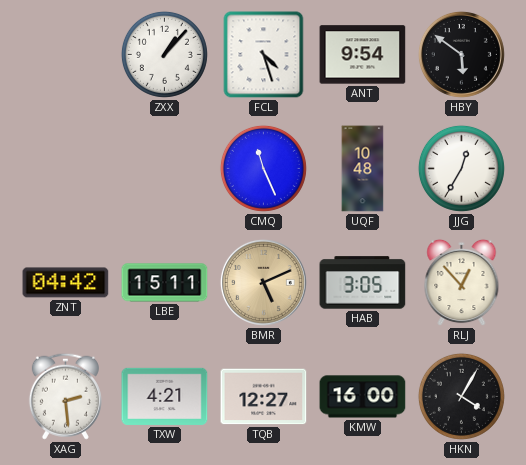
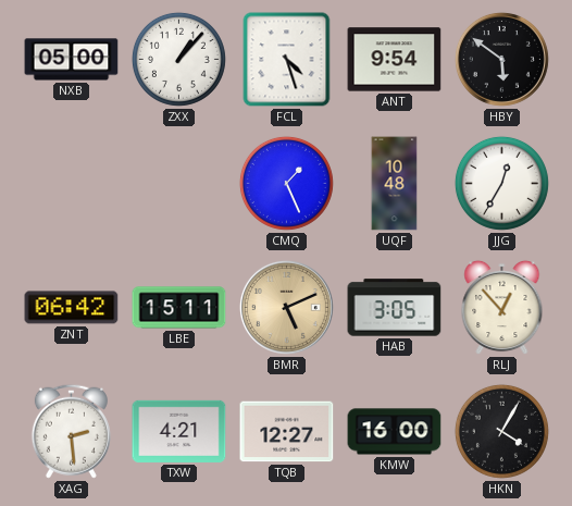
NXB: none -> 05:00
CMQ: 11:26 -> 1:26
ZNT: 04:42 -> 06:42
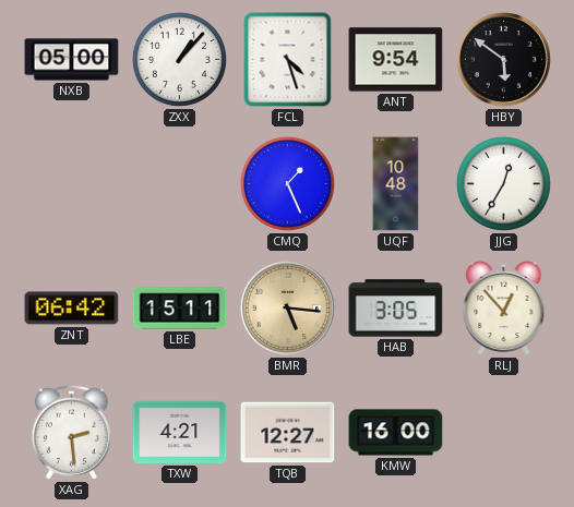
BMR: 5:11 -> 5:16
HKN: 4:05 -> none
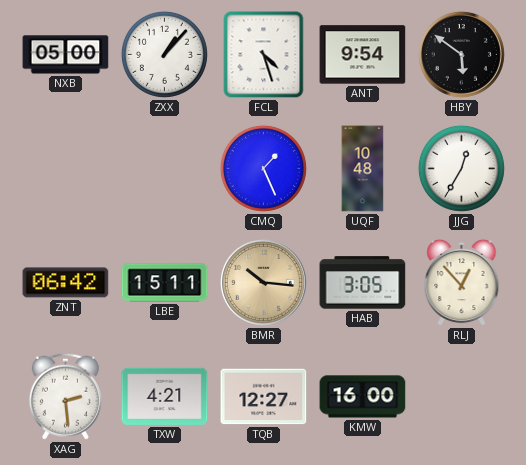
BMR: 5:16 -> 10:16
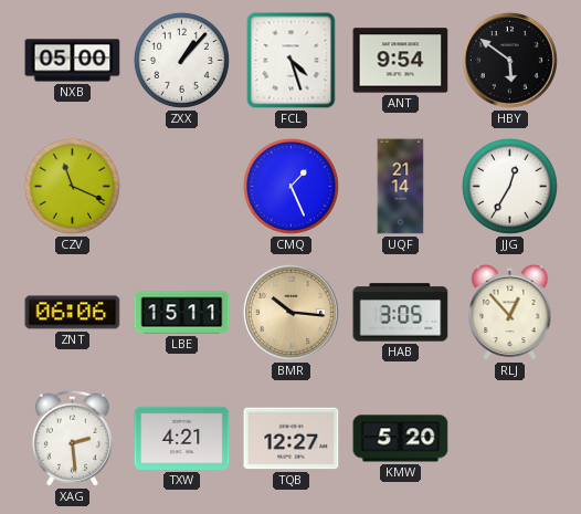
CZV: none -> 11:19
UQF: 10:48 -> 21:14
ZNT: 06:42 -> 06:06
KMW: 16:00 -> 5:20
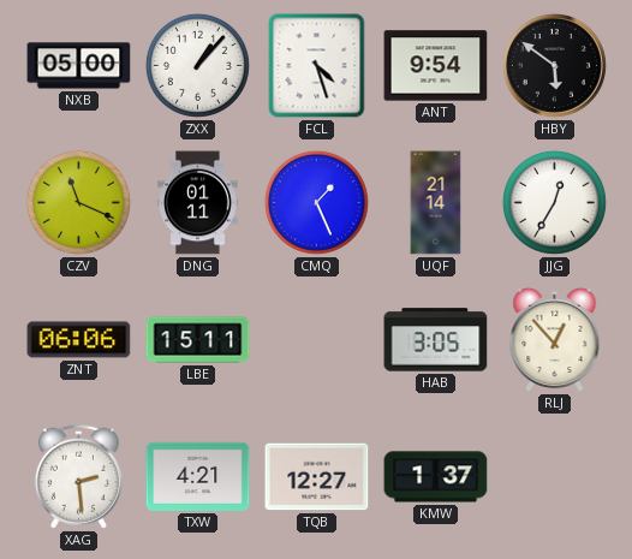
DNG: none -> 01:11
BMR: 10:16 -> none
KMW: 5:20 -> 1:37
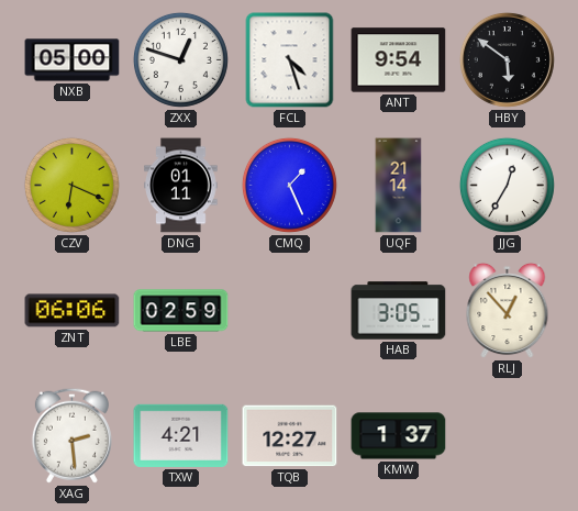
ZXX: 1:07 -> 12:48
CZV: 11:19 -> 6:19
LBE: 15:11 -> 02:59
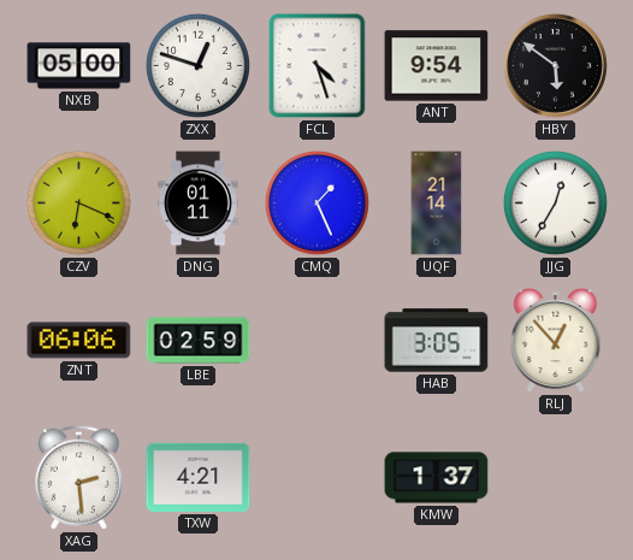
TQB: 12:27 -> none
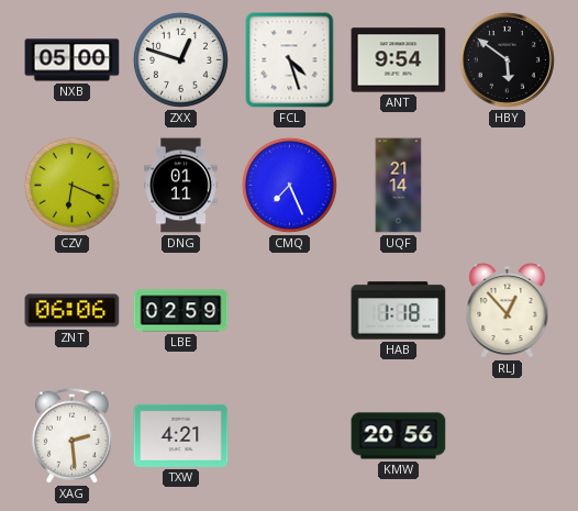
CMQ: 1:26 -> 7:26
JJG: 12:35 -> none
HAB: 3:05 -> 1:18
KMW: 1:37 -> 20:56
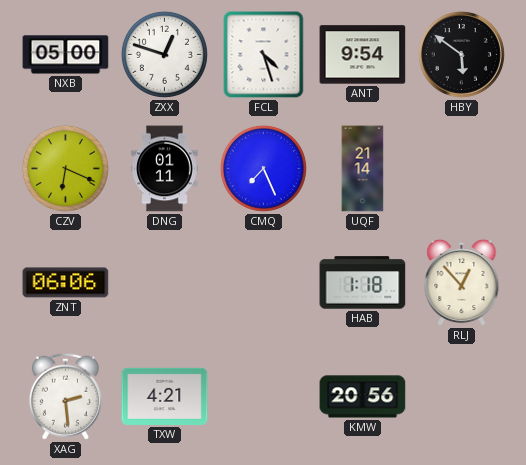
LBE: 02:59 -> none
